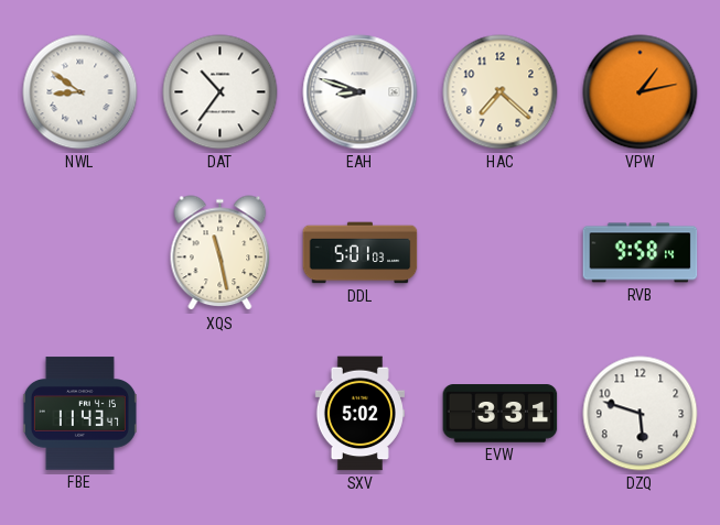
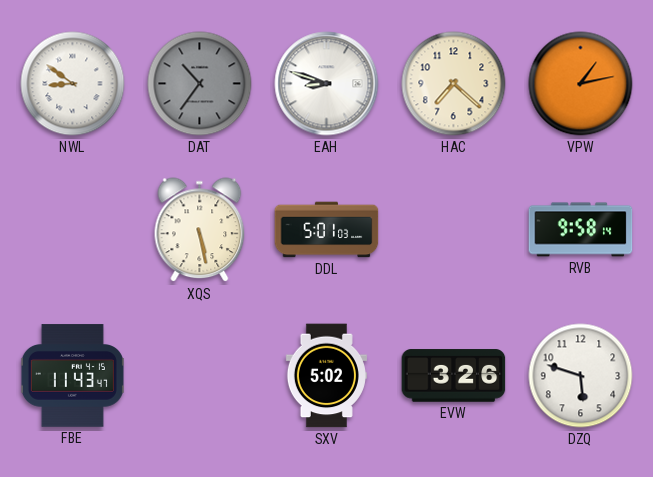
DAT dial: white -> grey
XQS: 11:28 -> 5:28
EVW: 3:31 -> 3:26
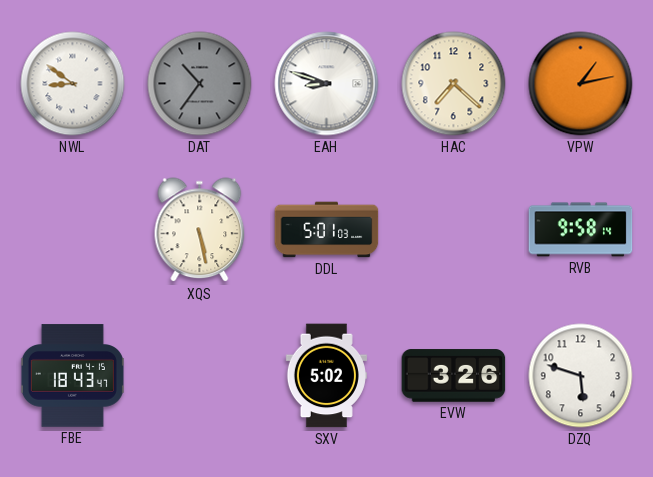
FBE: 11:43 -> 18:43
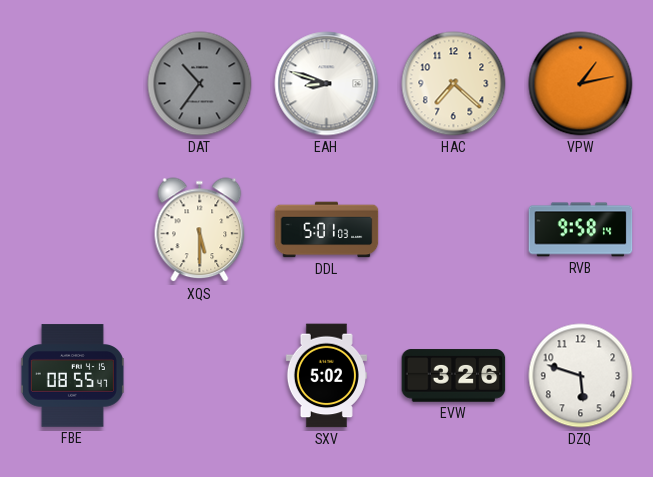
NWL: 8:51 -> none
XQS: 5:28 -> 5:30
FBE: 18:43 -> 08:55
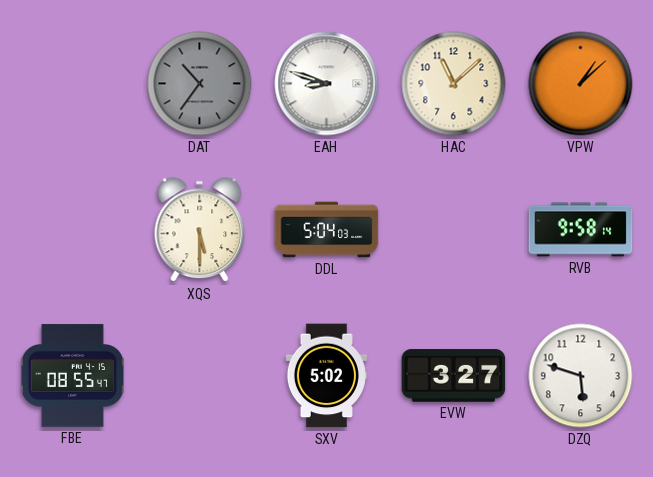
HAC: 7:22 -> 11:08
VPW: 1:13 -> 1:08
DDL: 5:01 -> 5:04
EVW: 3:26 -> 3:27
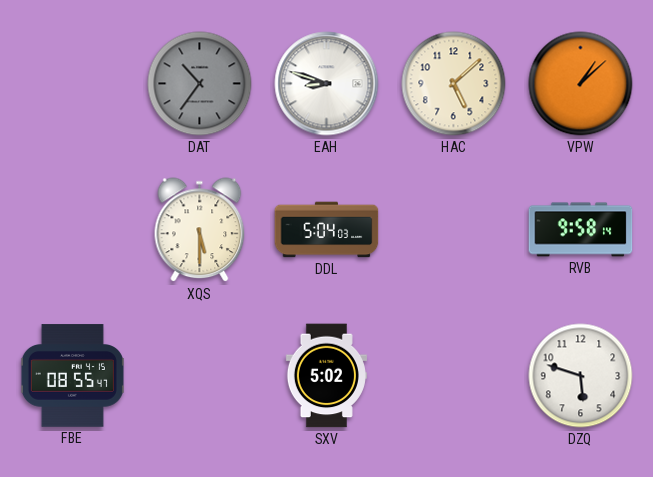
HAC: 11:08 -> 5:08
EVW: 3:27 -> none
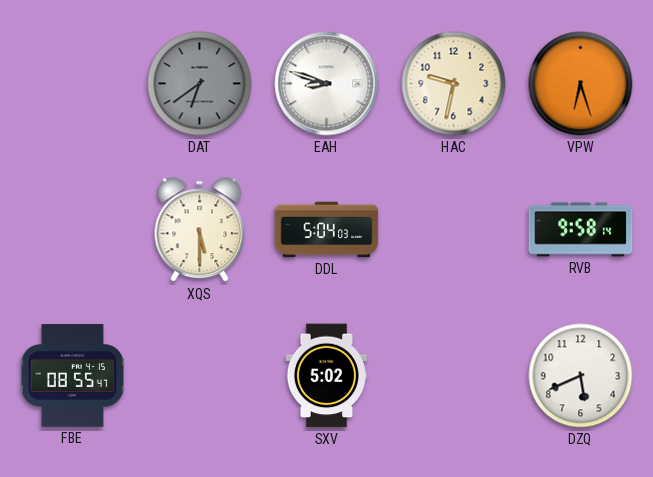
DAT: 10:36 -> 6:39
HAC: 5:08 -> 9:32
VPW: 1:08 -> 6:27
DZQ: 5:48 -> 5:41
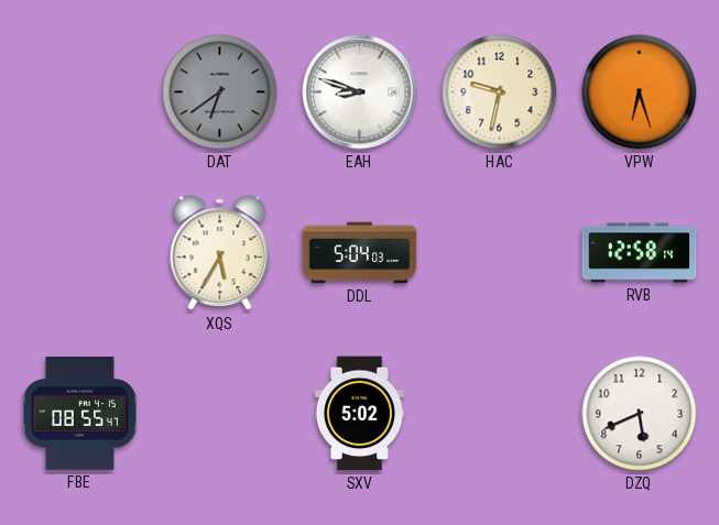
XQS: 5:30 -> 5:35
RVB: 9:58 -> 12:58
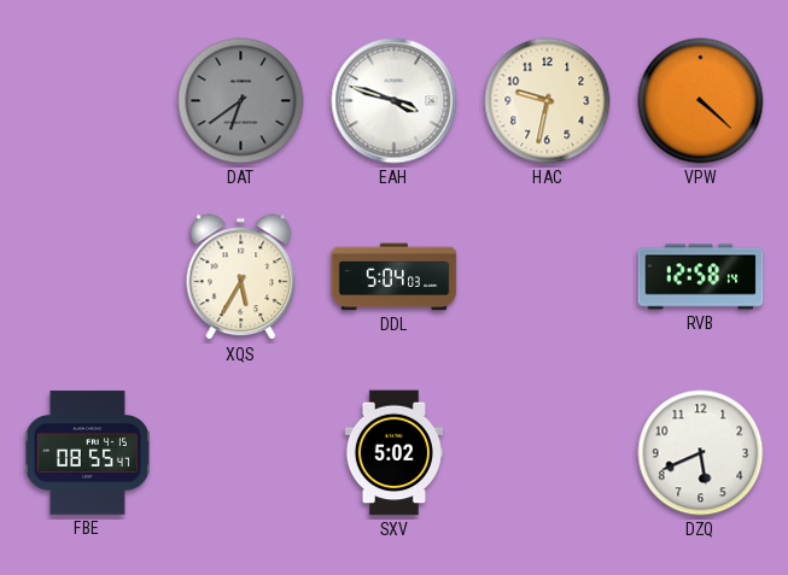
EAH: 8:48 -> 3:48
VPW: 6:27 -> 4:22
